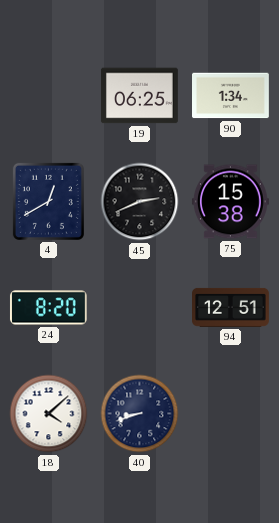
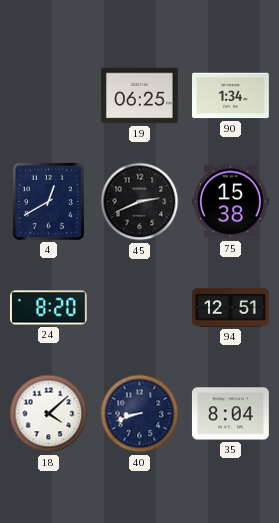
35: none -> 8:04
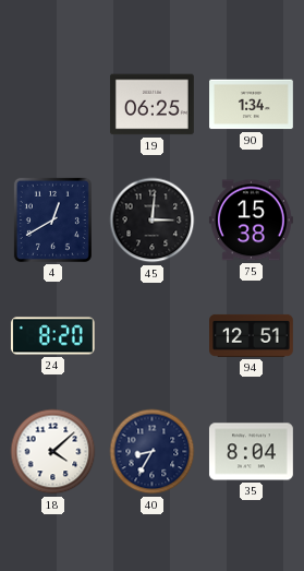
45: 2:41 -> 3:01
40: 8:42 -> 8:35
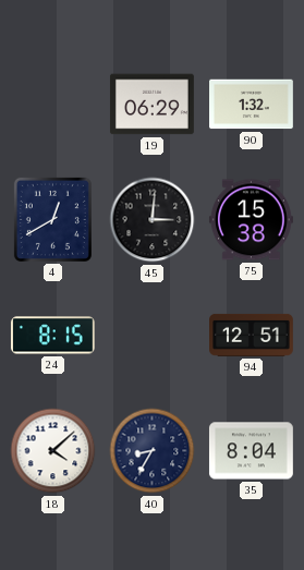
19: 06:25 -> 06:29
90: 1:34 -> 1:32
24: 8:20 -> 8:15
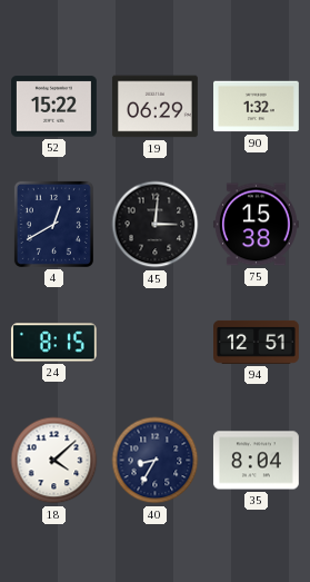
52: none -> 15:22
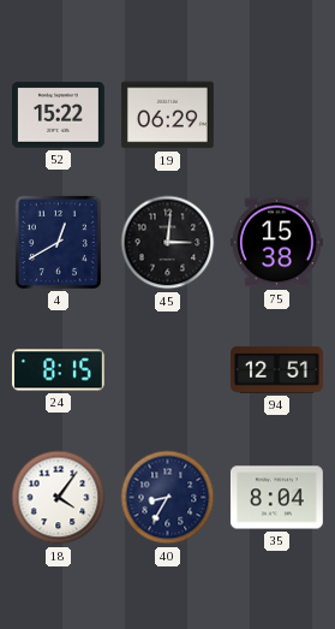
90: 1:32 -> none
18: 4:08 -> 4:06
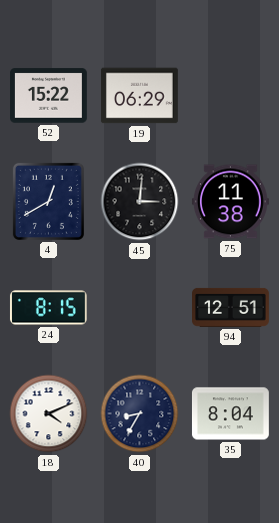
75: 15:38 -> 11:38
18: 4:06 -> 4:11
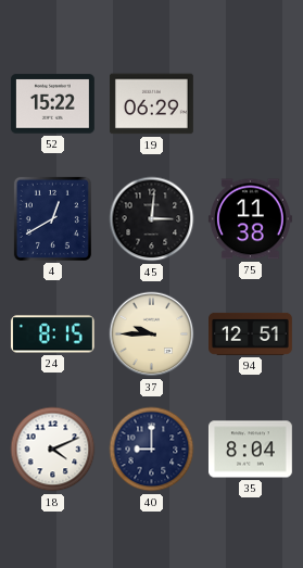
37: none -> 9:45
40: 8:35 -> 9:00
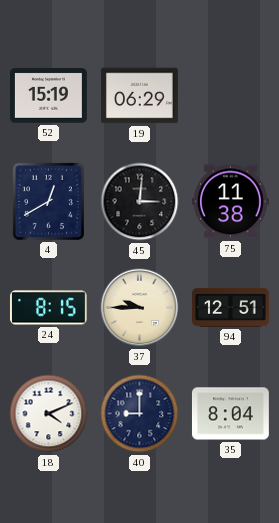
52: 15:22 -> 15:19
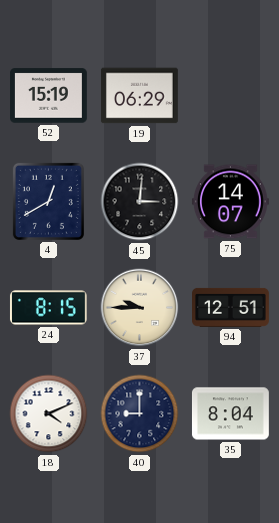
75: 11:38 -> 14:07
